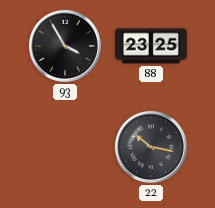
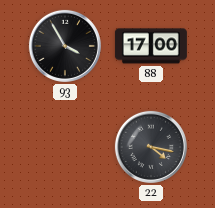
88: 23:25 -> 17:00
22: 10:17 -> 4:17
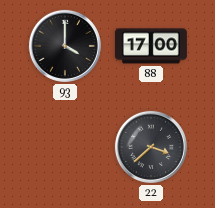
93: 3:55 -> 4:00
22: 4:17 -> 3:38
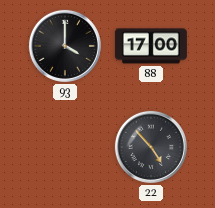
22: 3:38 -> 4:53
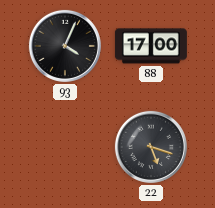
93: 4:00 -> 4:04
22: 4:53 -> 5:18
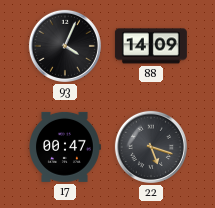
88: 17:00 -> 14:09
17: none -> 00:47
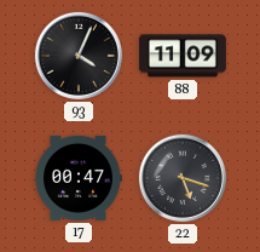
88: 14:09 -> 11:09
